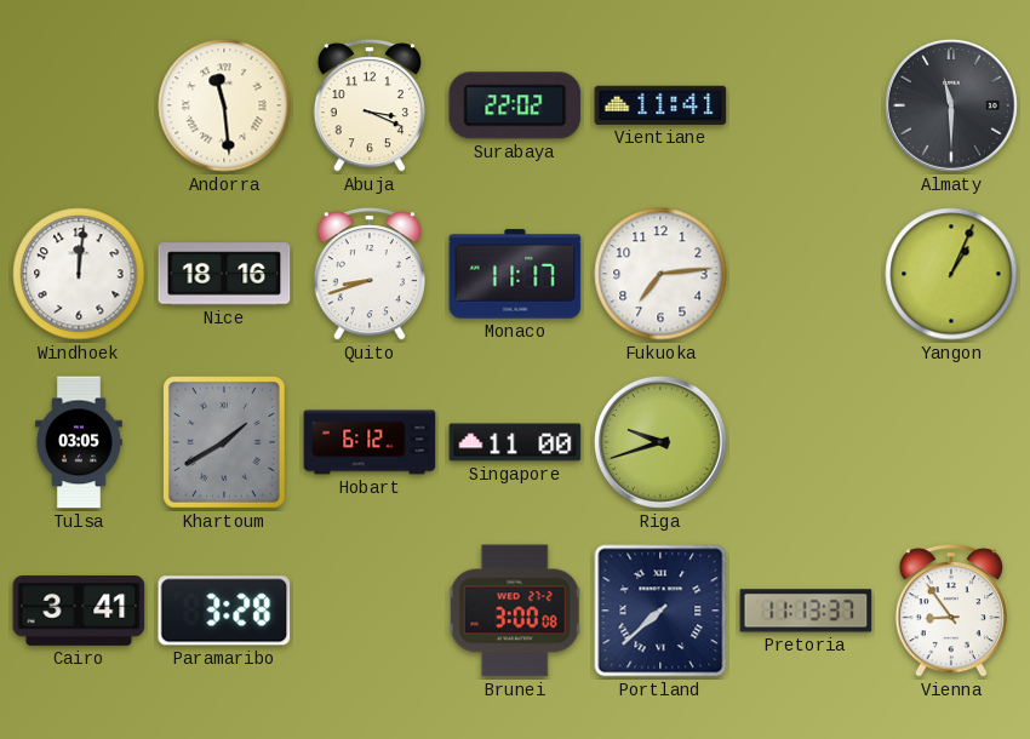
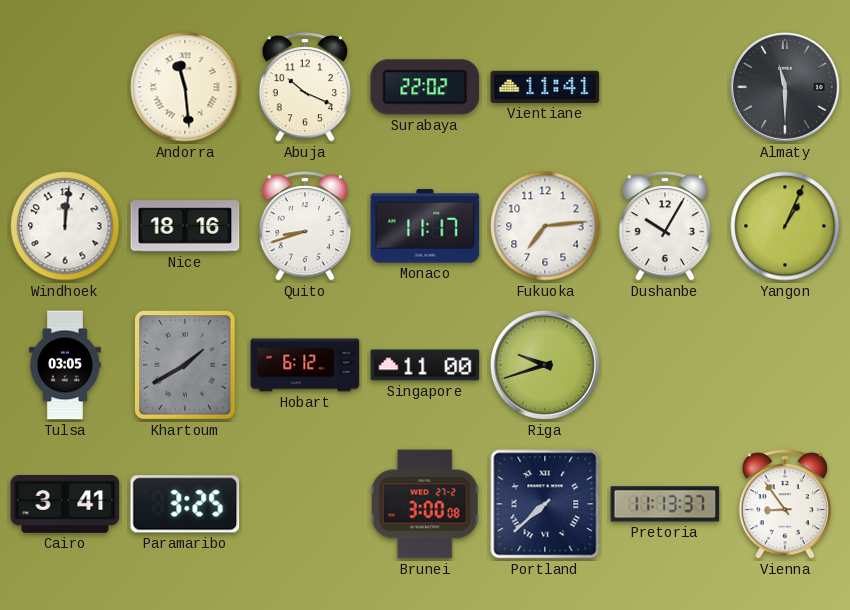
Abuja: 3:19 -> 10:19
Dushanbe: none -> 10:05
Paramaribo: 3:28 -> 3:25
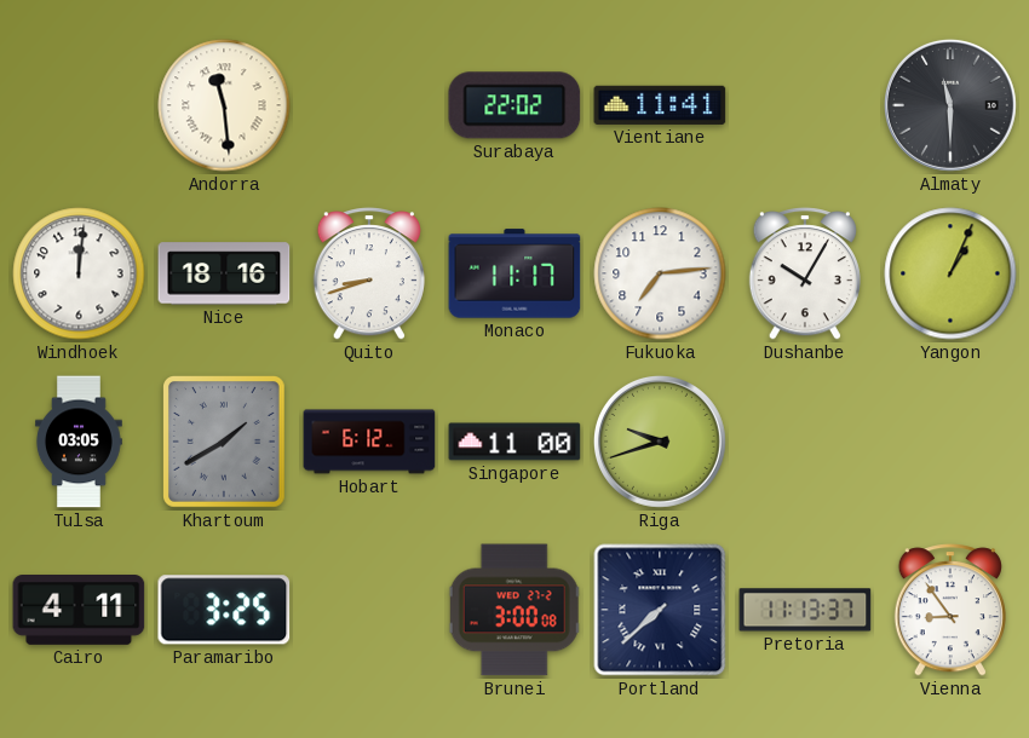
Abuja: 10:19 -> none
Cairo: 3:41 -> 4:11
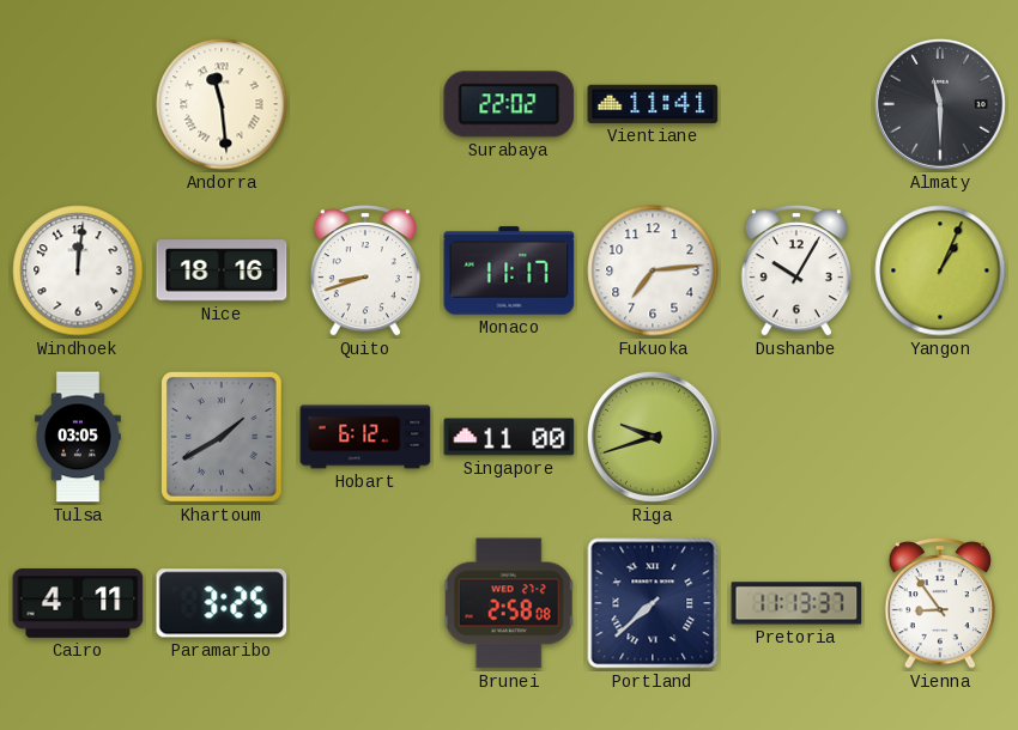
Brunei: 3:00 -> 2:58
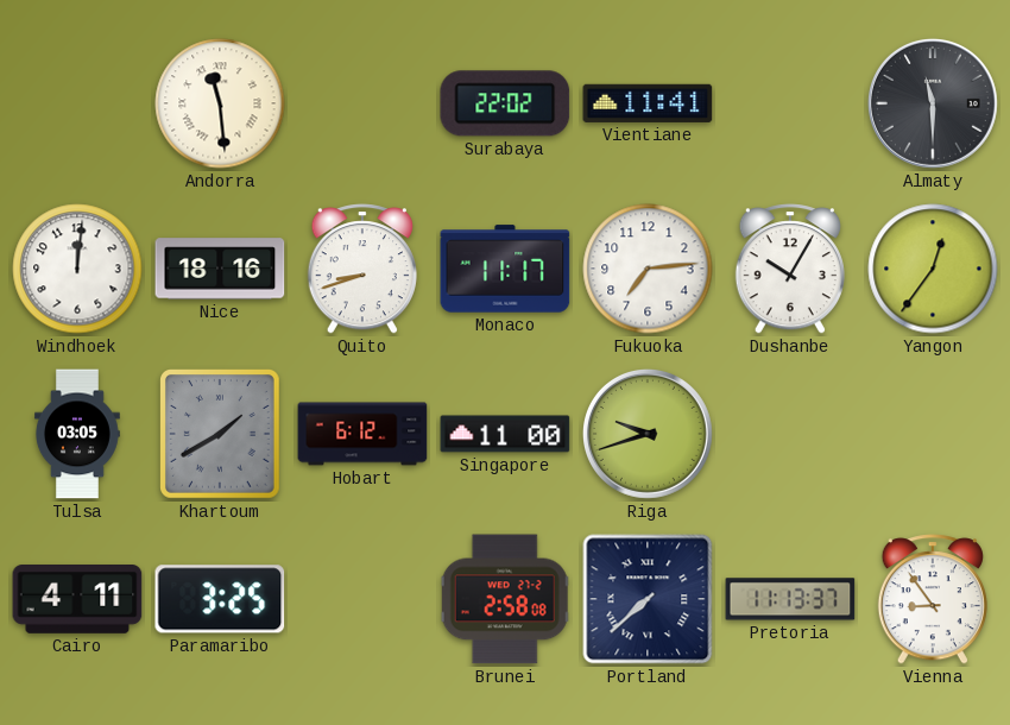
Yangon: 1:04 -> 12:36
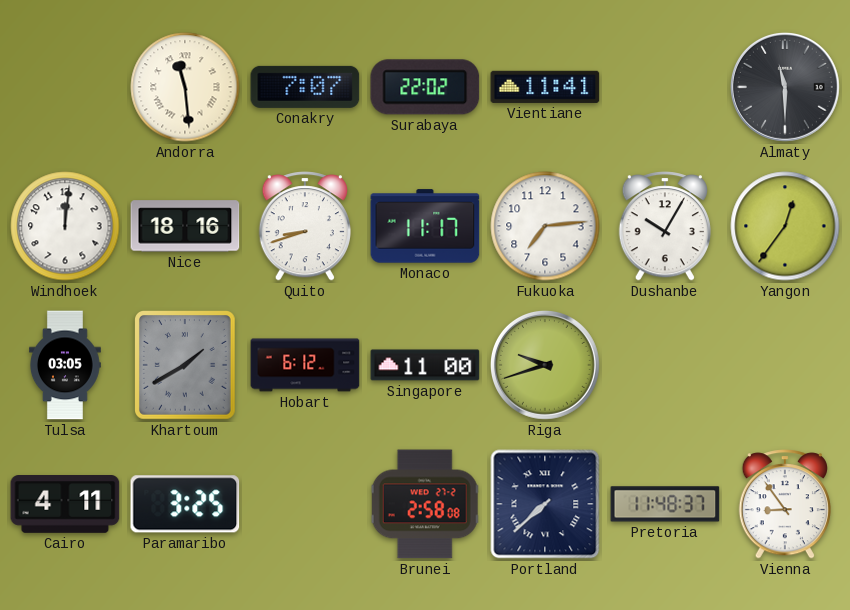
Conakry: none -> 7:07
Pretoria: 11:13 -> 11:48
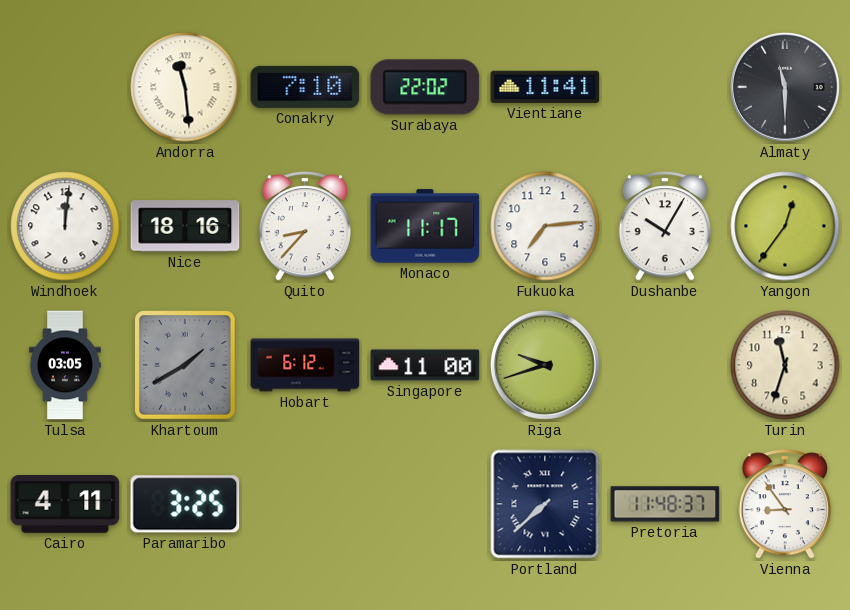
Conakry: 7:07 -> 7:10
Quito: 8:42 -> 8:37
Turin: none -> 11:33
Brunei: 2:58 -> none
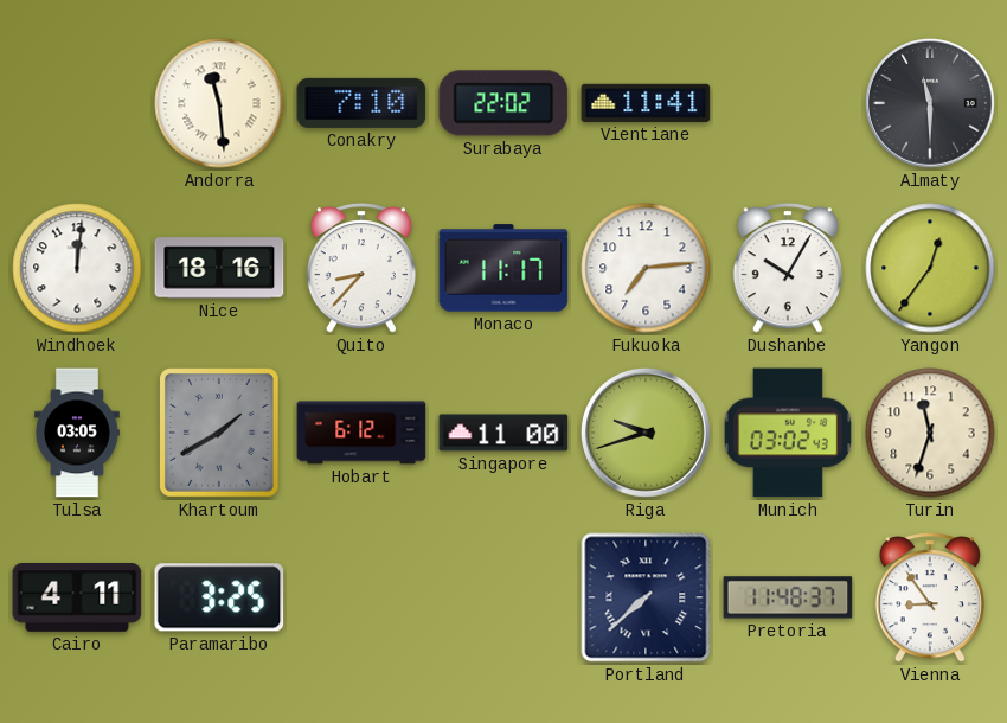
Munich: none -> 03:02
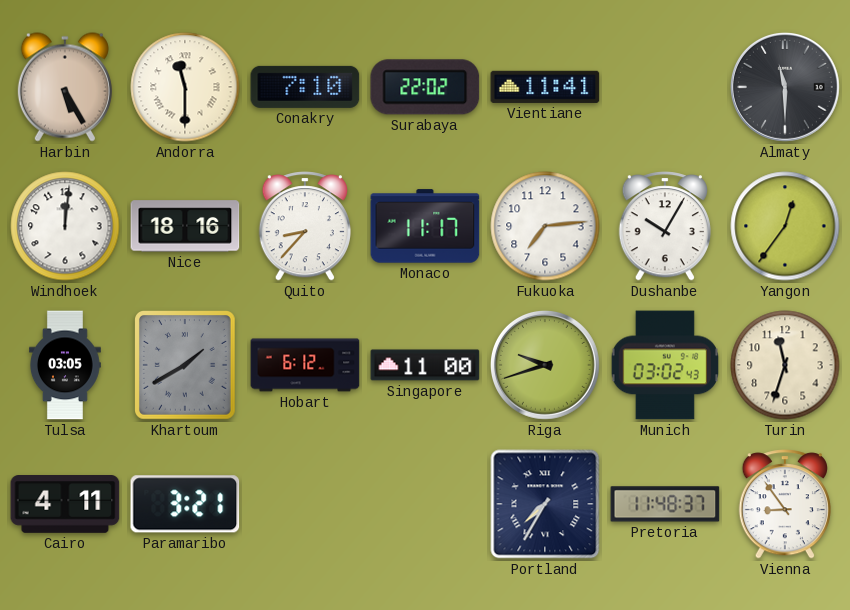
Harbin: none -> 5:25
Andorra: 11:29 -> 11:30
Paramaribo: 3:25 -> 3:21
Portland: 7:38 -> 7:35
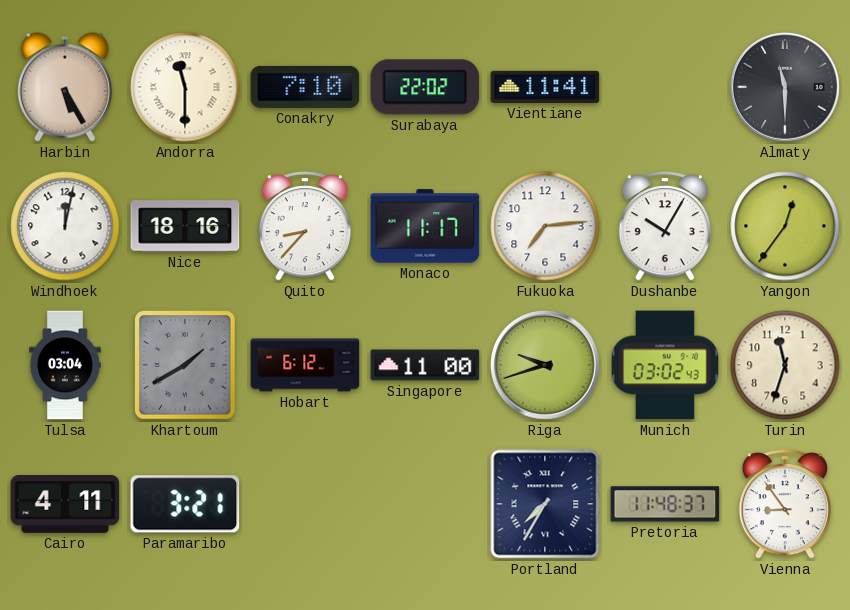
Windhoek: 12:01 -> 12:02
Tulsa: 03:05 -> 03:04
